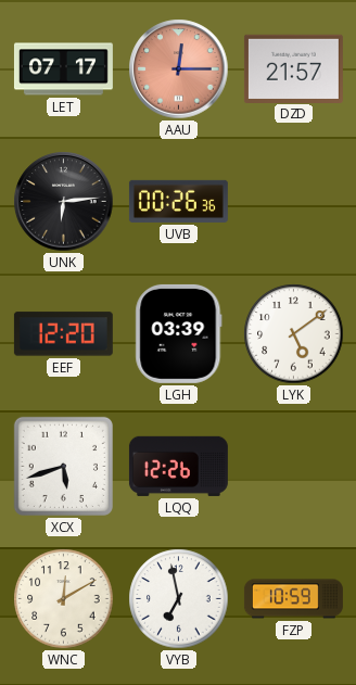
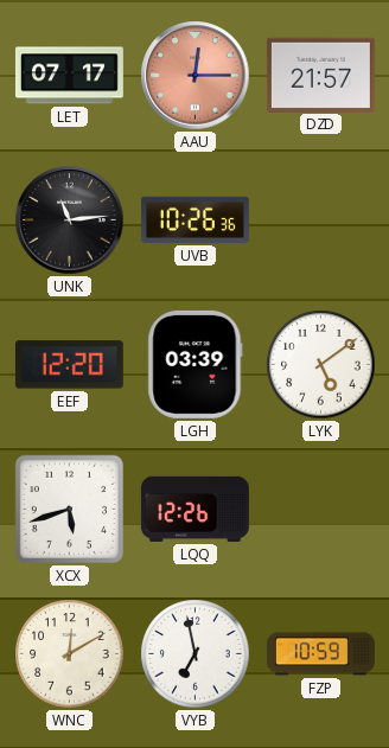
UNK: 6:14 -> 11:14
UVB: 00:26 -> 10:26
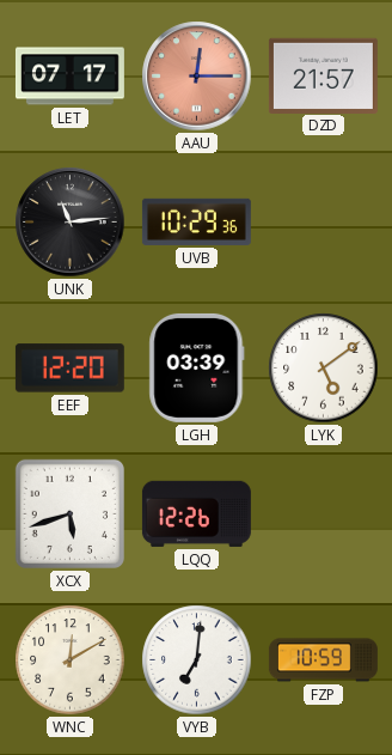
UVB: 10:26 -> 10:29
VYB: 6:58 -> 7:01
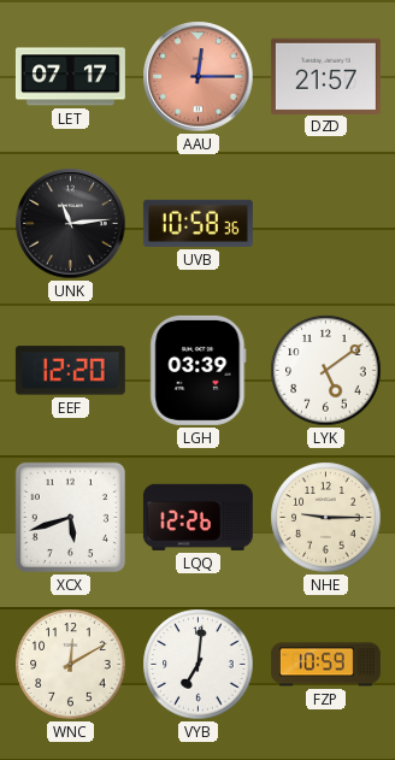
UVB: 10:29 -> 10:58
NHE: none -> 9:15
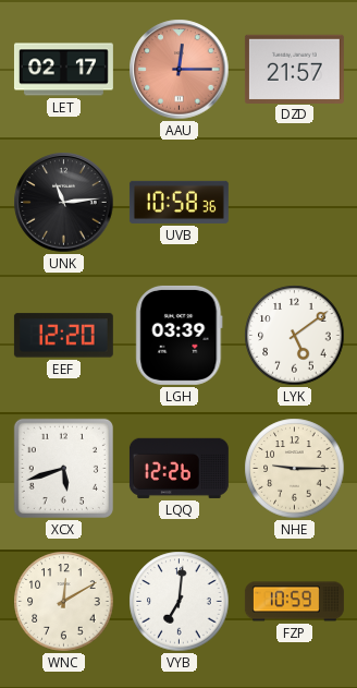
LET: 07:17 -> 02:17
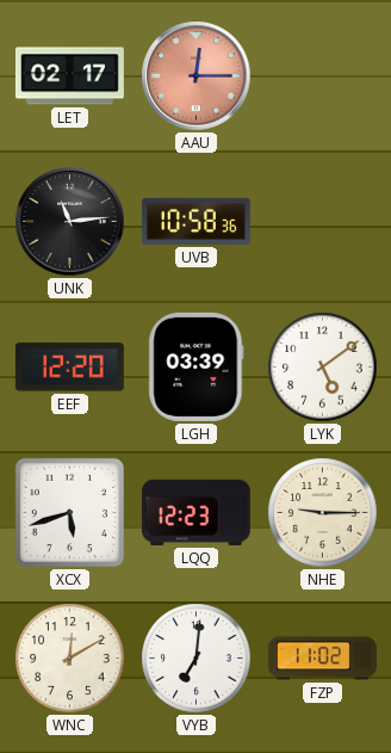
DZD: 21:57 -> none
LQQ: 12:26 -> 12:23
FZP: 10:59 -> 11:02
